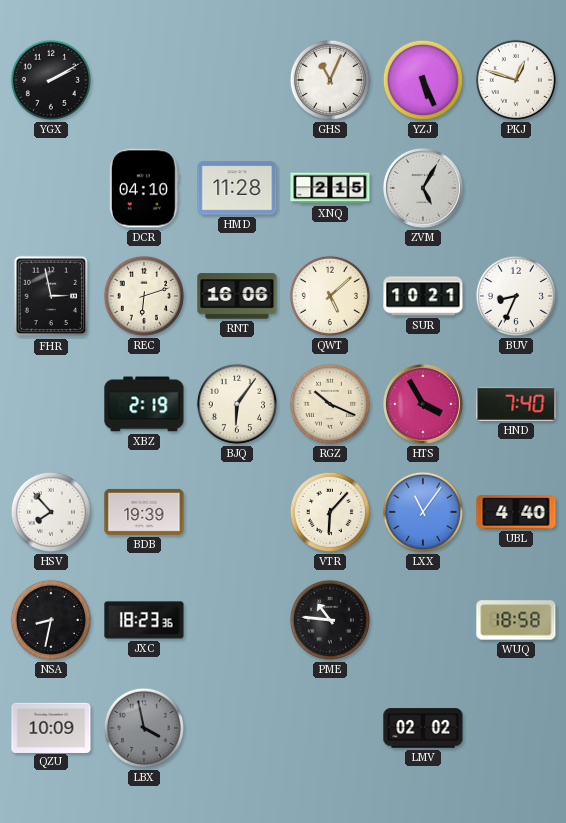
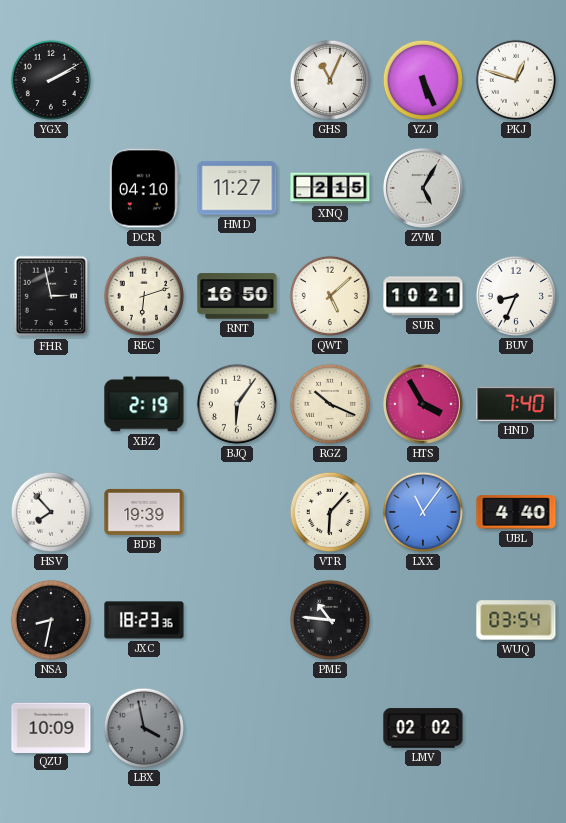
HMD: 11:28 -> 11:27
RNT: 16:06 -> 16:50
WUQ: 18:58 -> 03:54
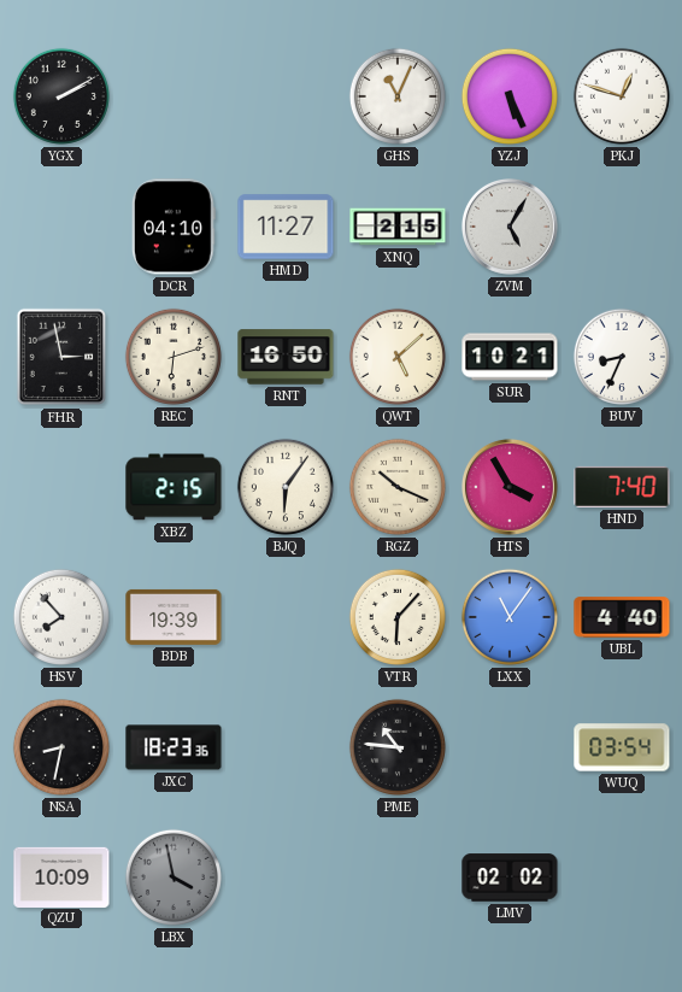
XBZ: 2:19 -> 2:15
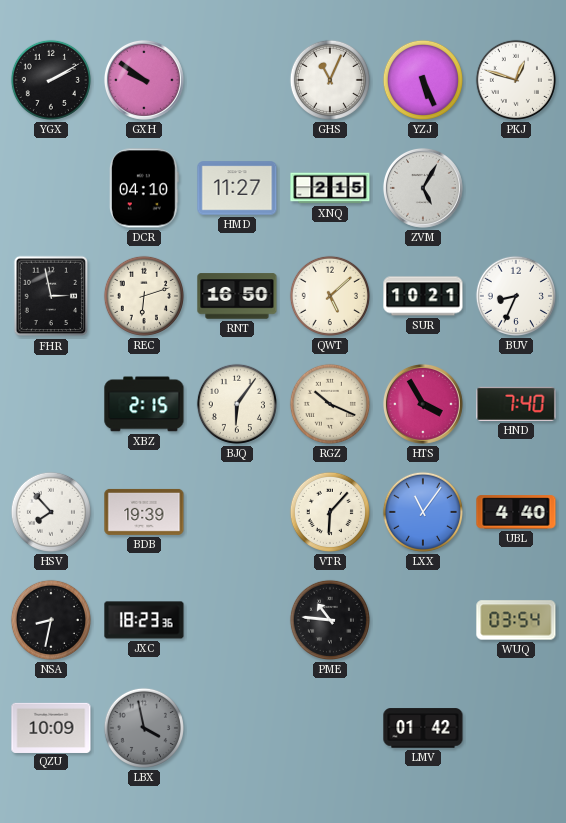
GXH: none -> 9:51
LMV: 02:02 -> 01:42
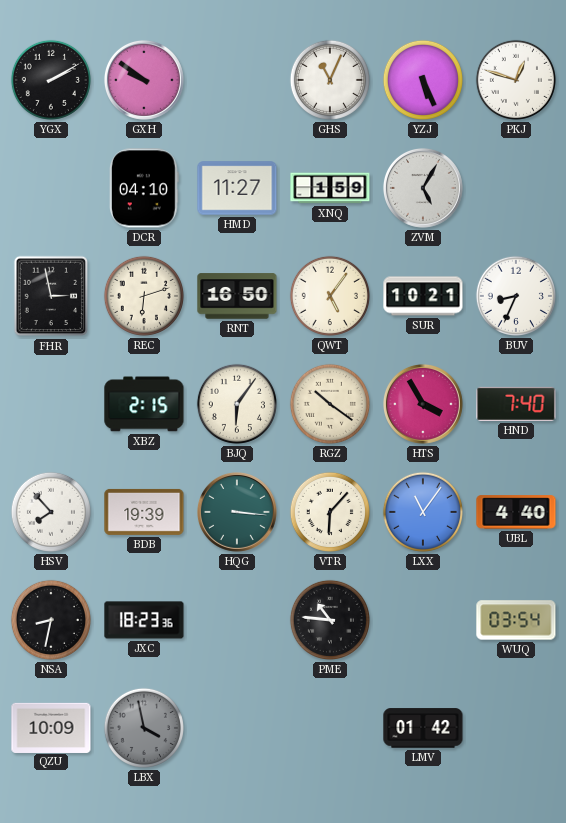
XNQ: 2:15 -> 1:59
QWT: 5:08 -> 5:06
RGZ: 10:19 -> 10:21
HQG: none -> 3:16
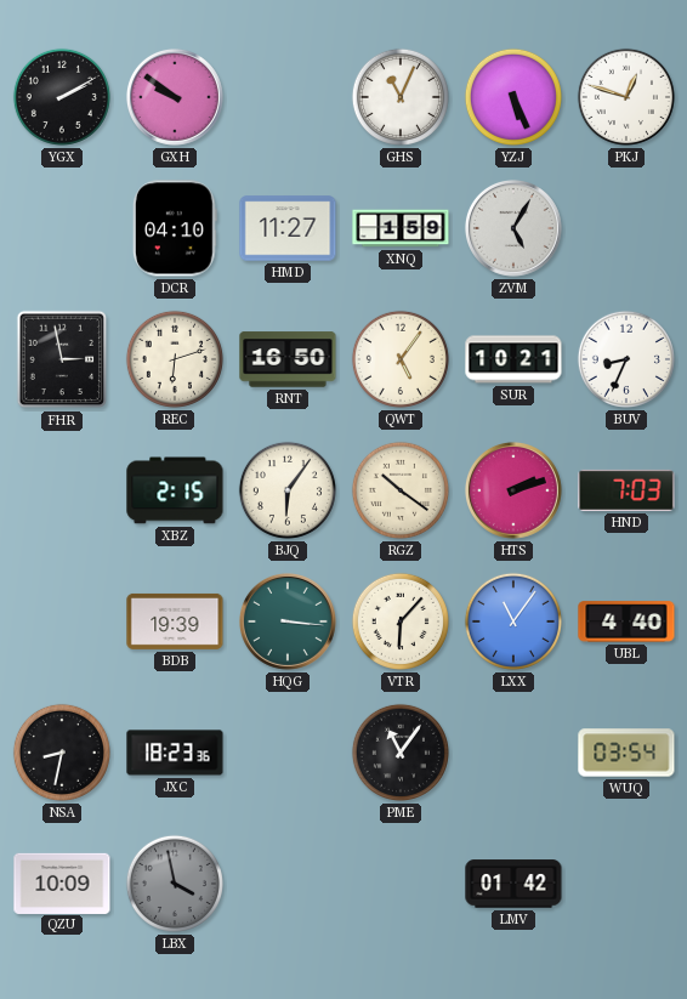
HTS: 3:55 -> 2:12
HND: 7:40 -> 7:03
HSV: 7:53 -> none
PME: 10:46 -> 11:06
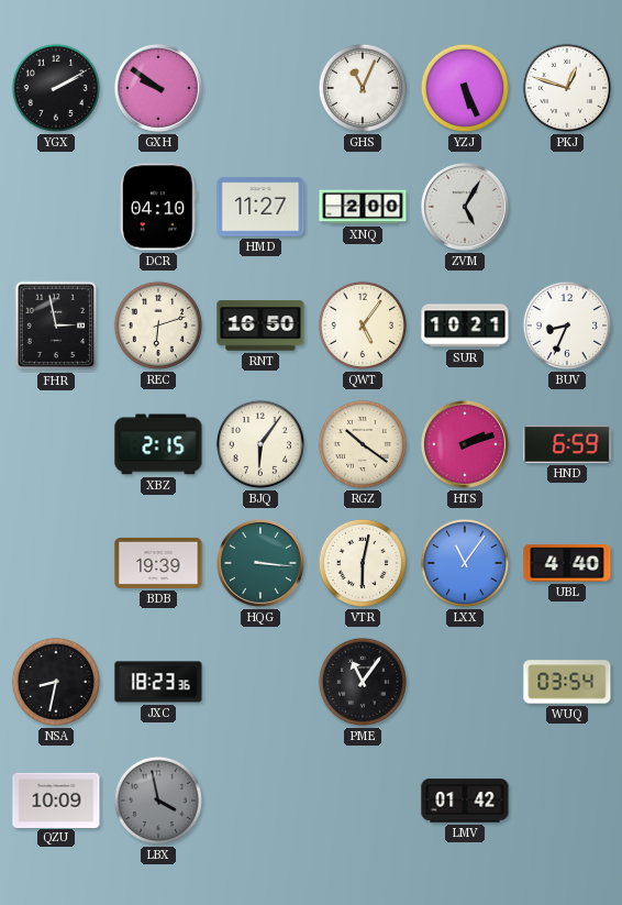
XNQ: 1:59 -> 2:00
HND: 7:03 -> 6:59
VTR: 6:07 -> 6:02
